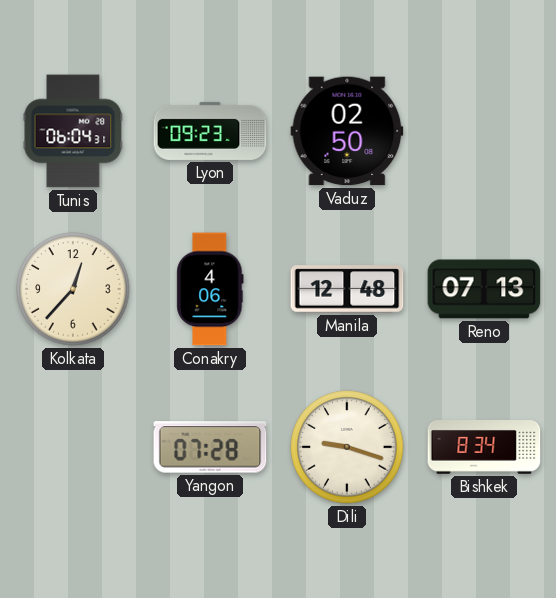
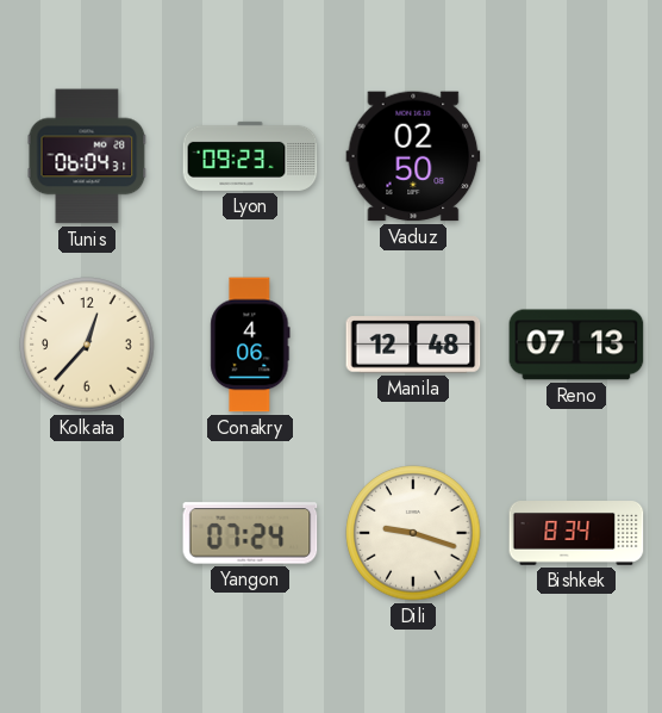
Yangon: 07:28 -> 07:24
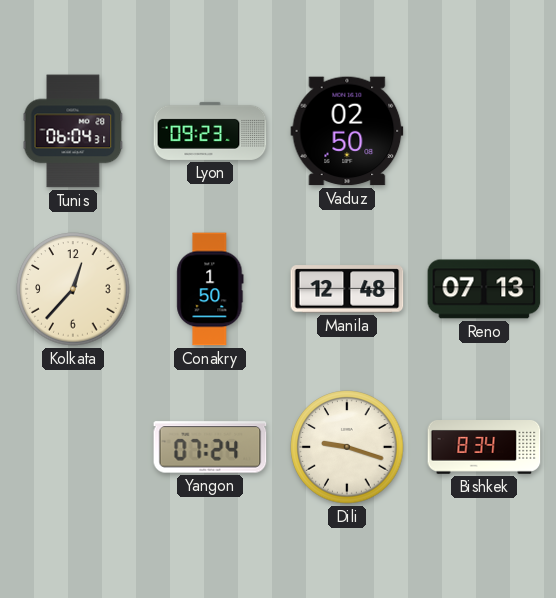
Conakry: 4:06 -> 1:50
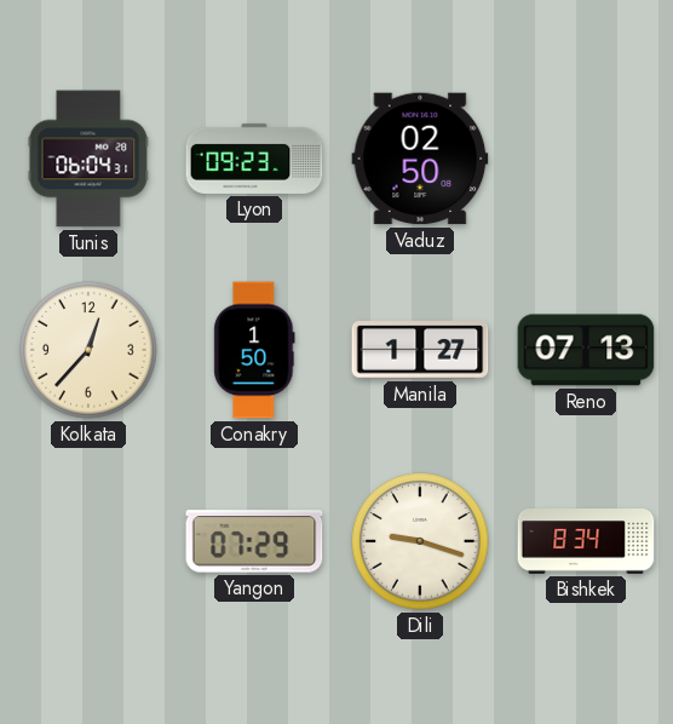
Manila: 12:48 -> 1:27
Yangon: 07:24 -> 07:29
